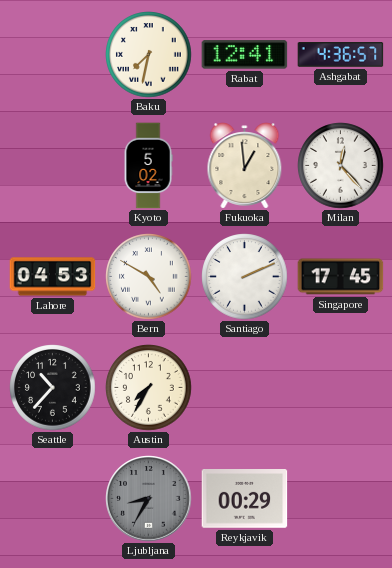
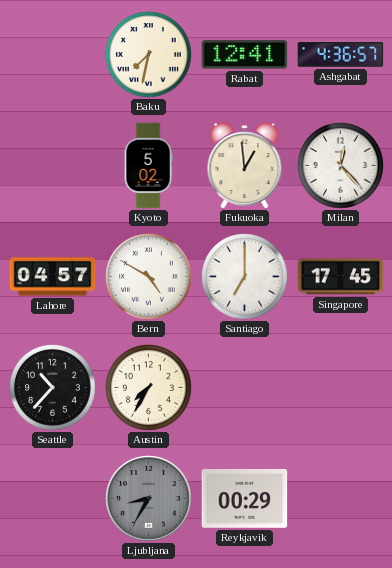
Lahore: 04:53 -> 04:57
Santiago: 2:11 -> 7:00
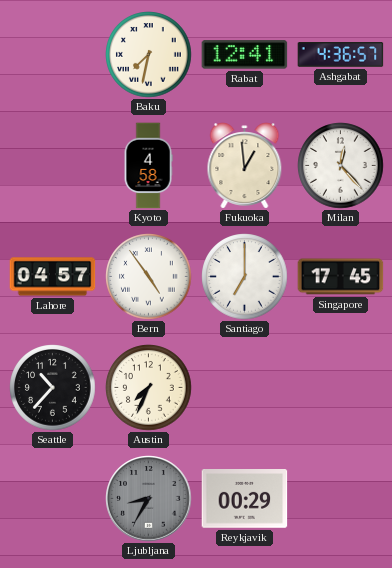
Kyoto: 5:02 -> 4:58
Bern: 4:50 -> 4:54
Austin: 7:35 -> 7:34
